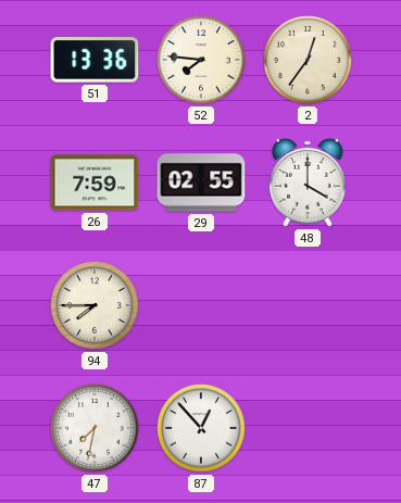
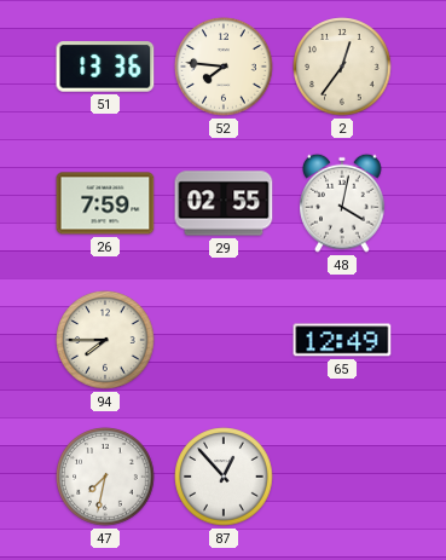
48: 4:00 -> 4:02
65: none -> 12:49
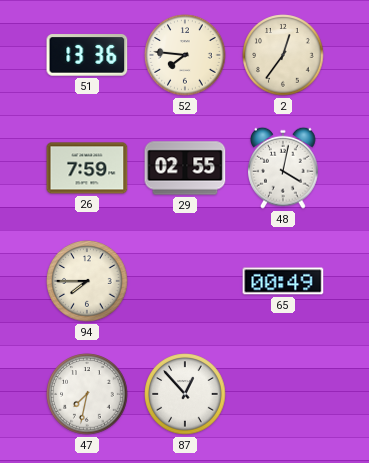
65: 12:49 -> 00:49
